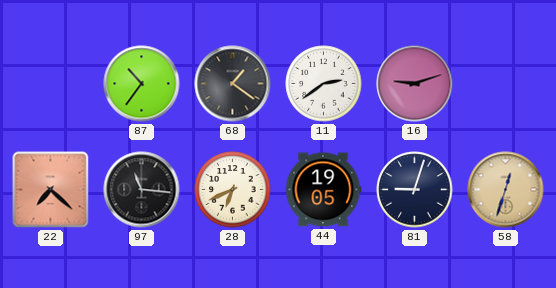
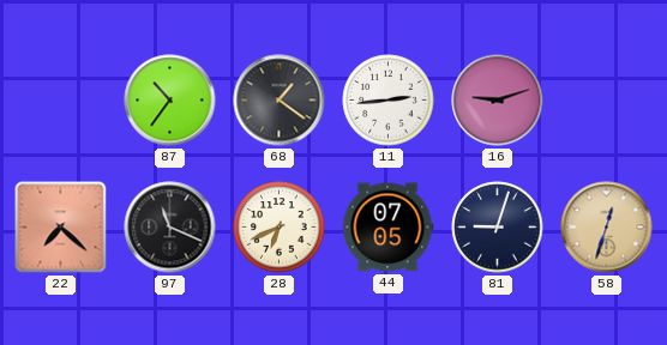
11: 2:39 -> 2:44
97: 11:16 -> 11:19
44: 19:05 -> 07:05
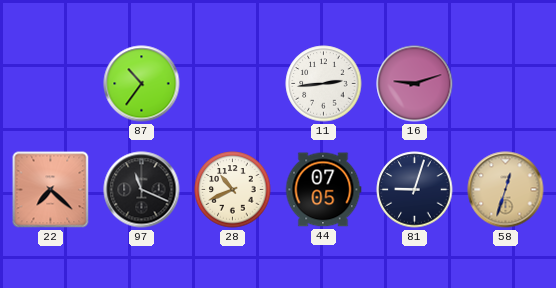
68: 1:21 -> none
28: 6:41 -> 10:41
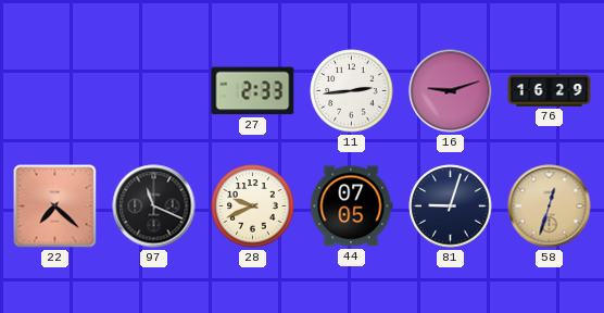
87: 10:36 -> none
27: none -> 2:33
76: none -> 16:29
28: 10:41 -> 9:41
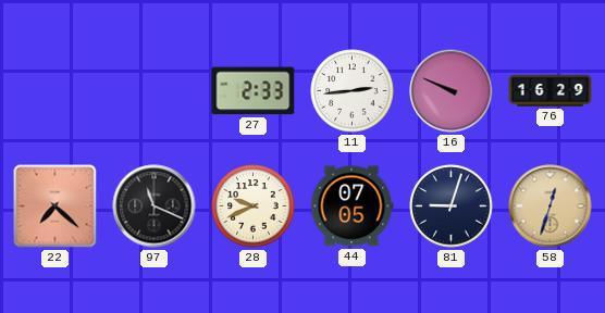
16: 9:12 -> 9:49
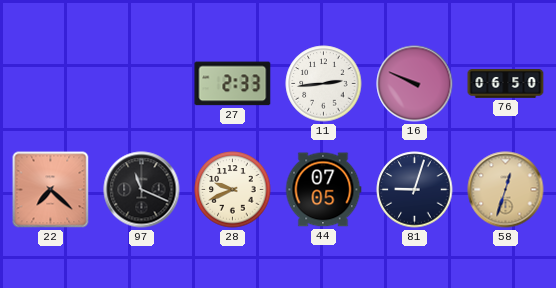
76: 16:29 -> 06:50
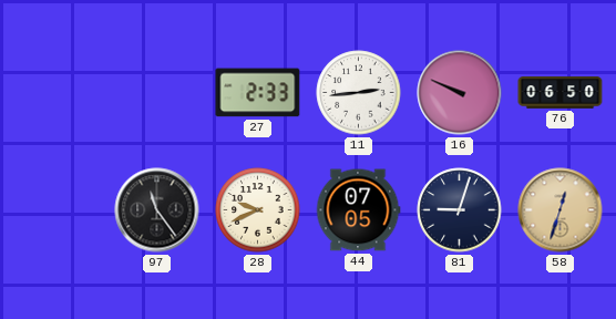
22: 7:22 -> none
97: 11:19 -> 11:24
